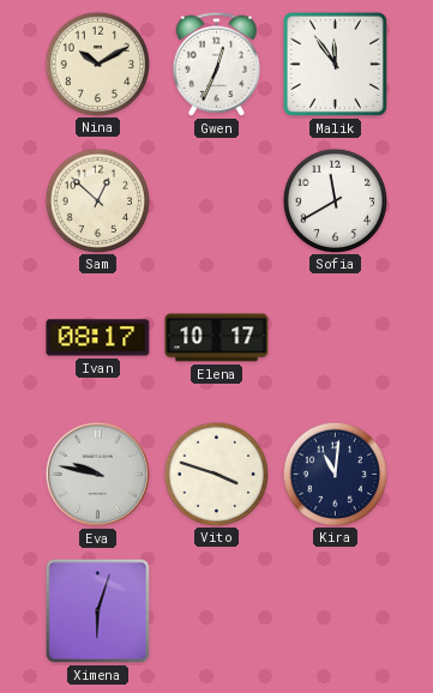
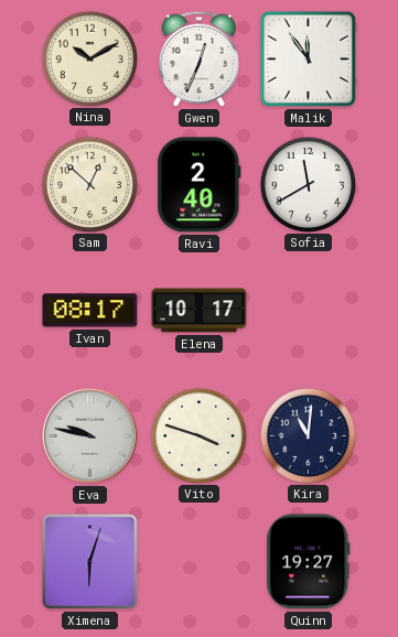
Ravi: none -> 2:40
Quinn: none -> 19:27
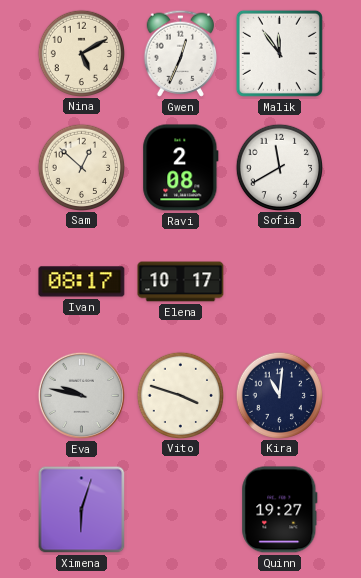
Nina: 10:10 -> 5:10
Ravi: 2:40 -> 2:08
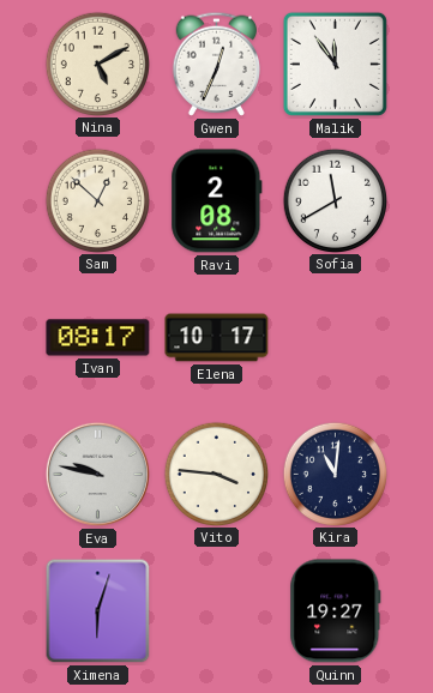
Vito: 3:48 -> 3:46
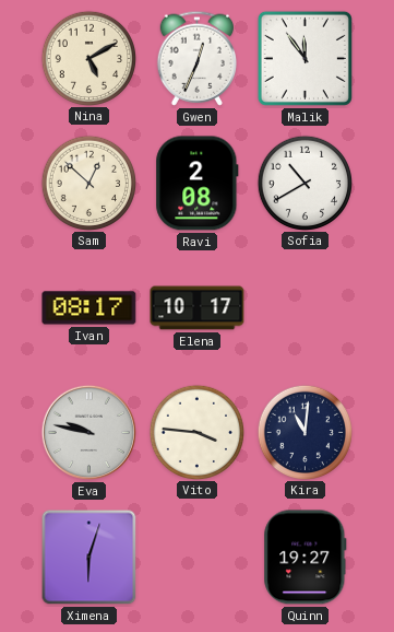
Sofia: 11:40 -> 10:40
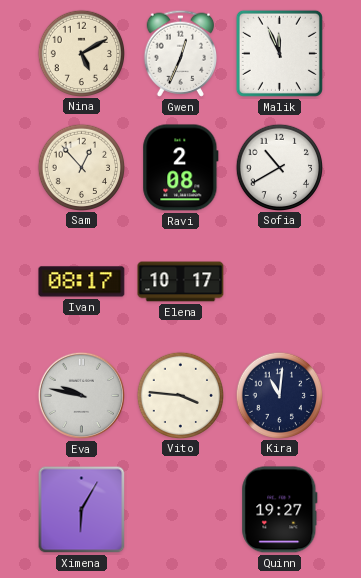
Malik: 11:54 -> 11:56
Sam: 12:52 -> 12:53
Ximena: 6:03 -> 6:05
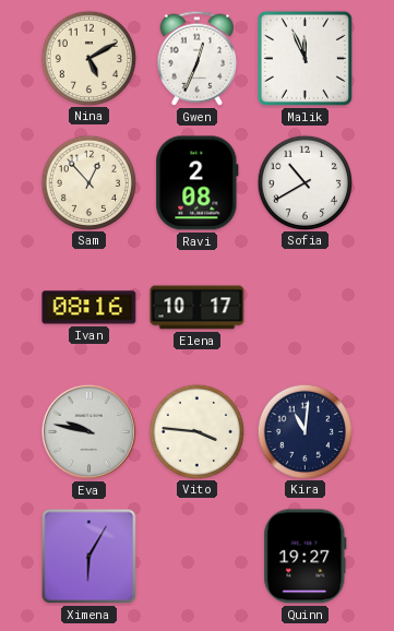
Ivan: 08:17 -> 08:16
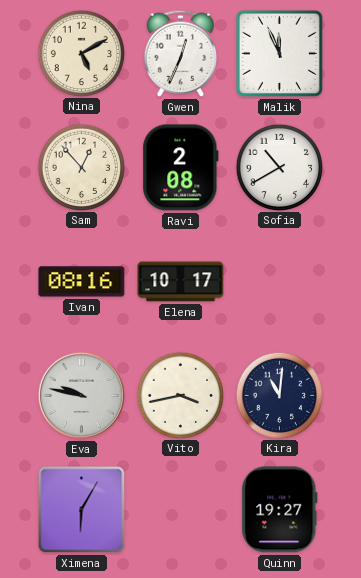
Vito: 3:46 -> 3:43
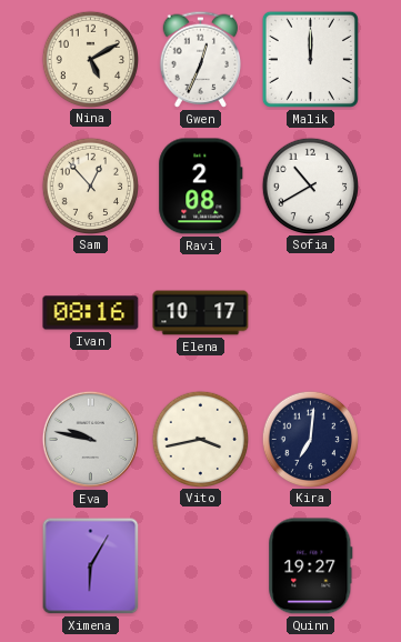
Malik: 11:56 -> 12:00
Kira: 11:01 -> 7:01
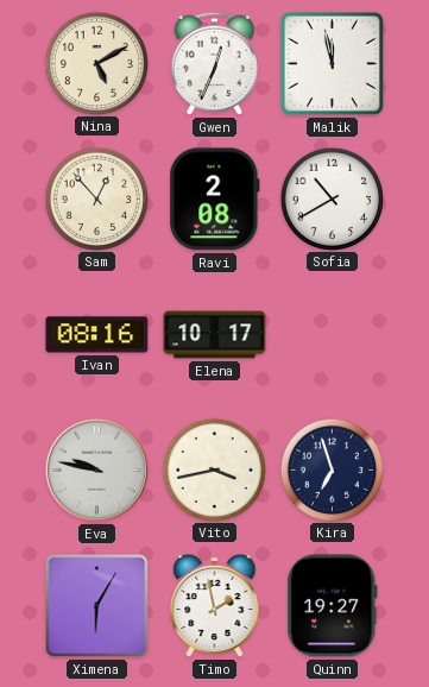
Malik: 12:00 -> 11:58
Kira: 7:01 -> 6:57
Timo: none -> 1:58
